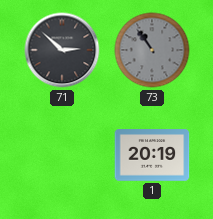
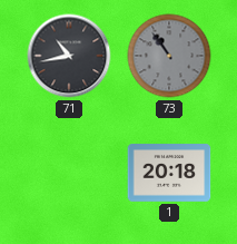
71: 2:52 -> 10:43
1: 20:19 -> 20:18
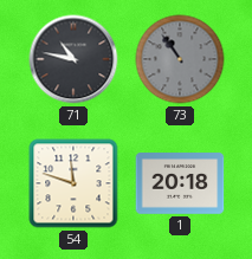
71: 10:43 -> 10:47
54: none -> 11:48
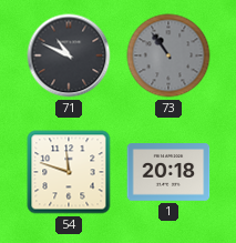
71: 10:47 -> 10:49
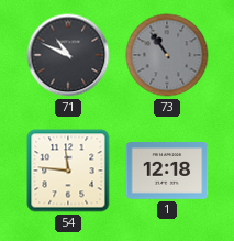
54: 11:48 -> 11:46
1: 20:18 -> 12:18
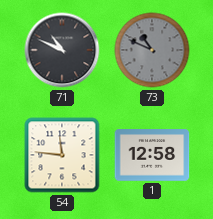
73: 10:54 -> 10:49
1: 12:18 -> 12:58
